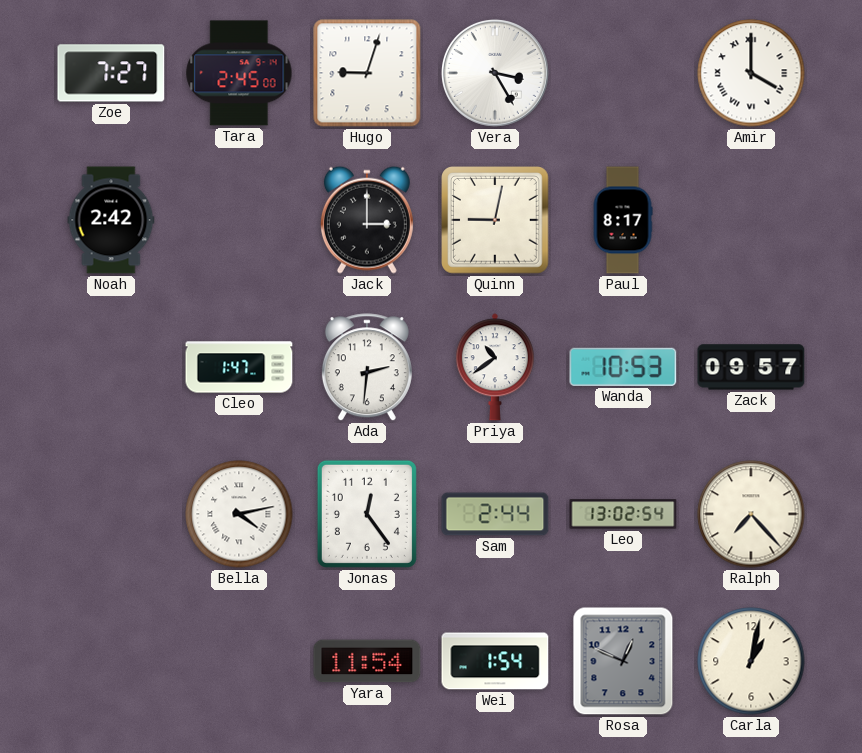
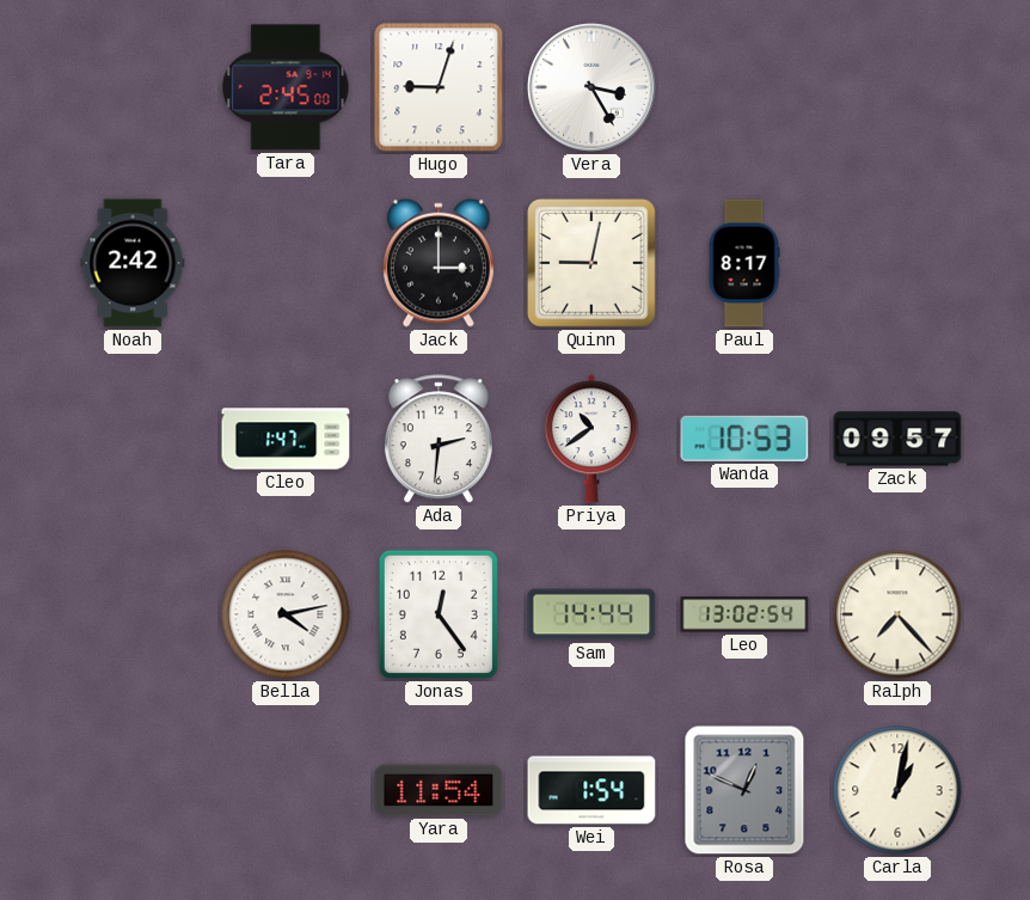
Zoe: 7:27 -> none
Amir: 4:00 -> none
Sam: 2:44 -> 14:44
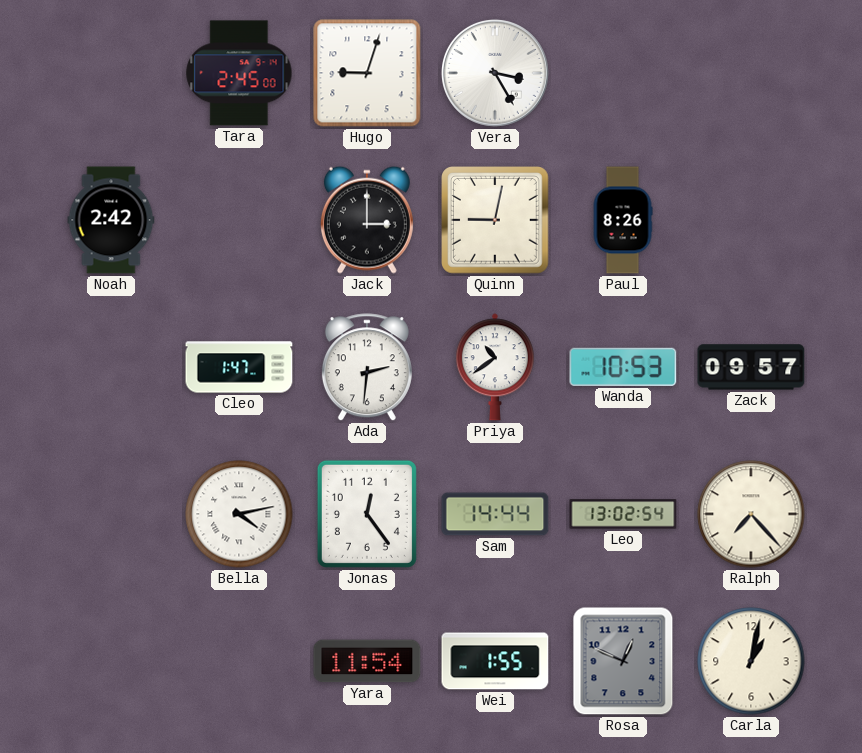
Paul: 8:17 -> 8:26
Wei: 1:54 -> 1:55
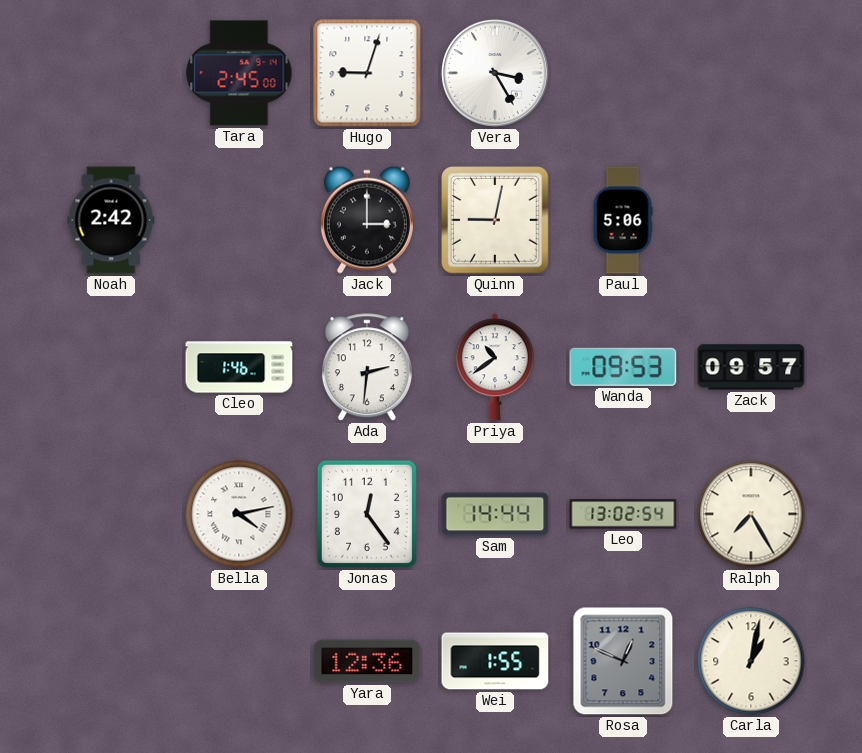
Paul: 8:26 -> 5:06
Cleo: 1:47 -> 1:46
Wanda: 10:53 -> 09:53
Ralph: 7:23 -> 7:25
Yara: 11:54 -> 12:36
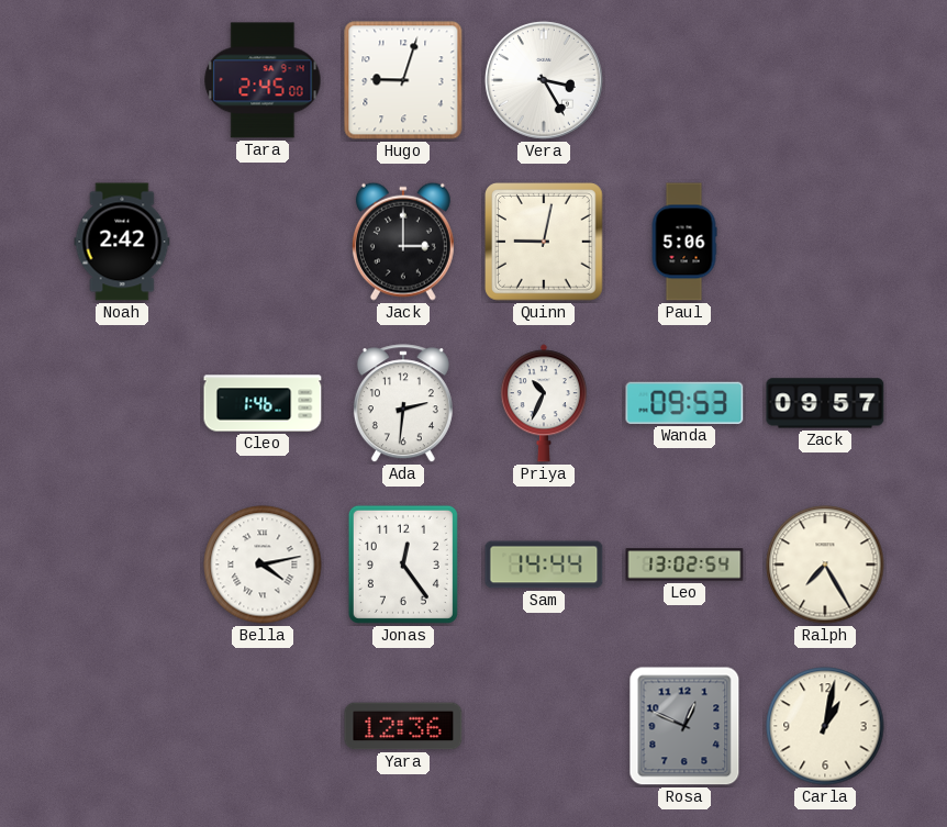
Priya: 10:39 -> 10:34
Wei: 1:55 -> none
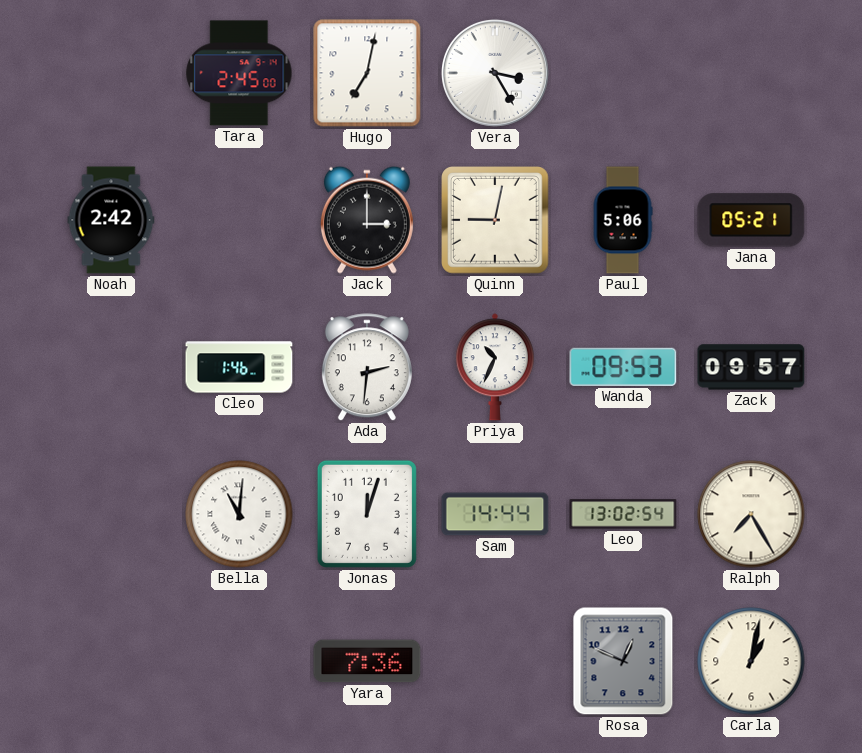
Hugo: 9:03 -> 7:02
Jana: none -> 05:21
Bella: 4:13 -> 11:01
Jonas: 12:24 -> 12:03
Yara: 12:36 -> 7:36
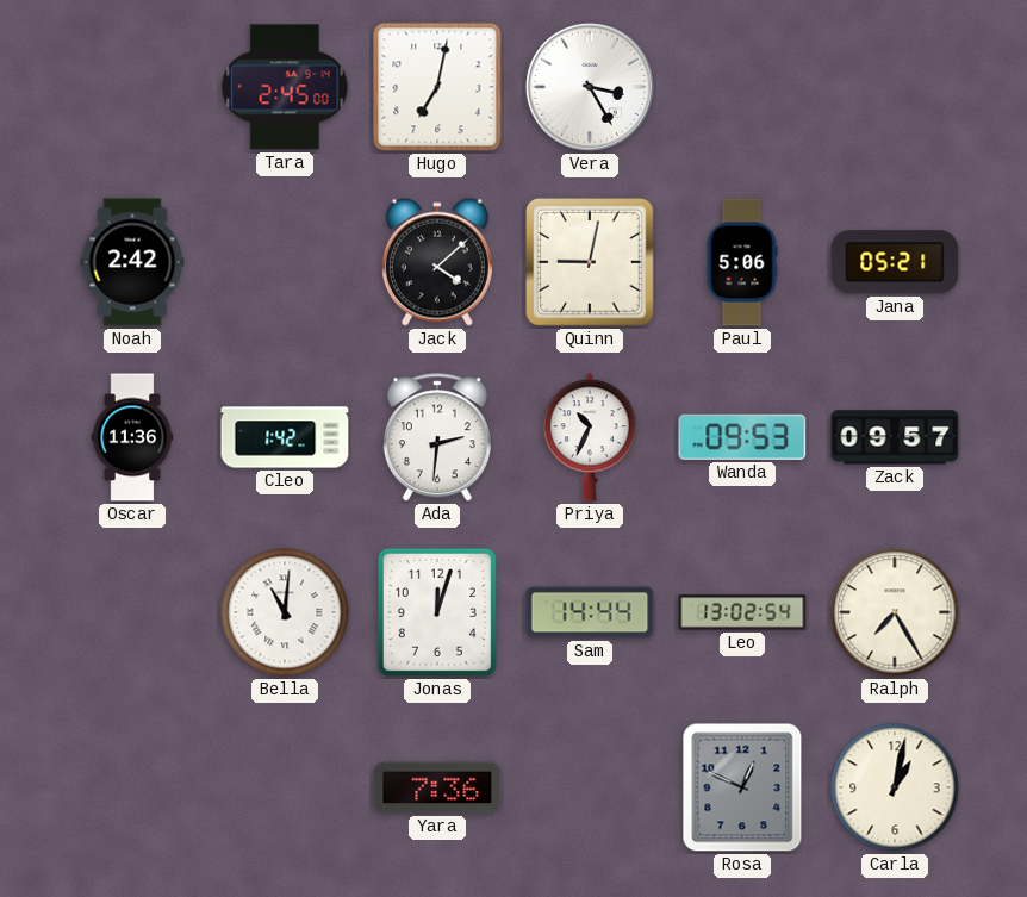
Jack: 3:00 -> 4:08
Oscar: none -> 11:36
Cleo: 1:46 -> 1:42
